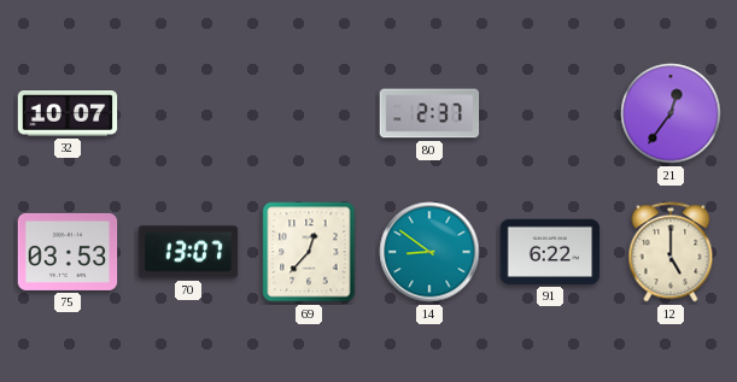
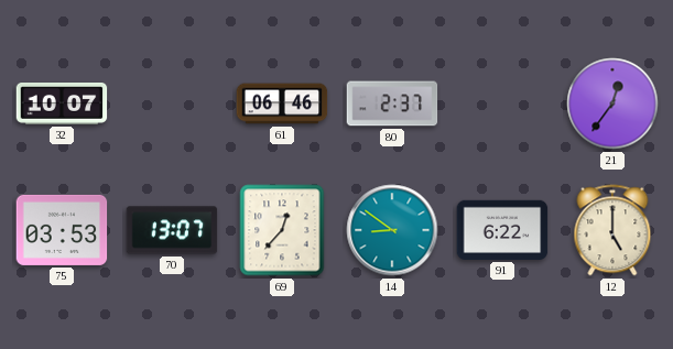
61: none -> 06:46
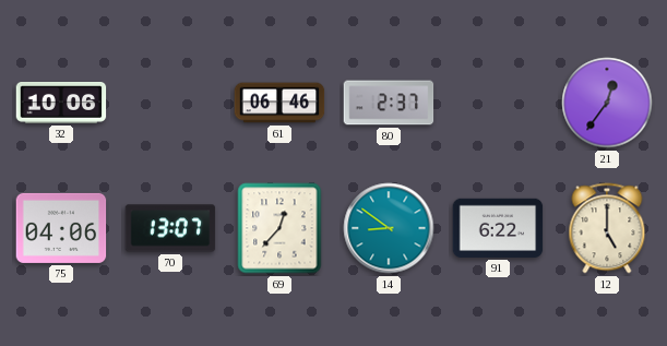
32: 10:07 -> 10:06
75: 03:53 -> 04:06
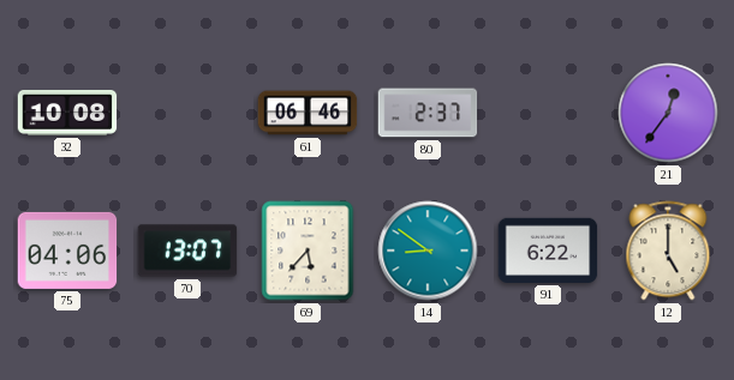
32: 10:06 -> 10:08
69: 12:37 -> 5:37
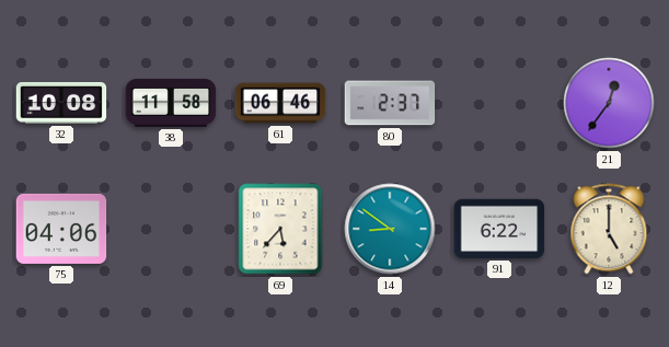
38: none -> 11:58
70: 13:07 -> none
